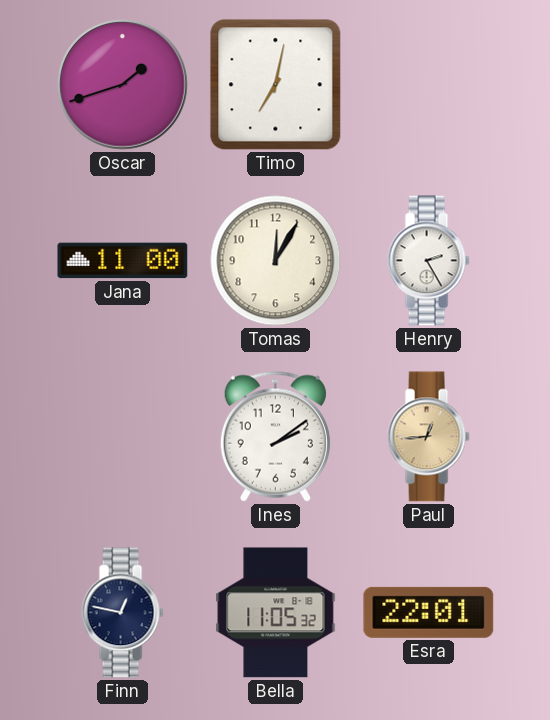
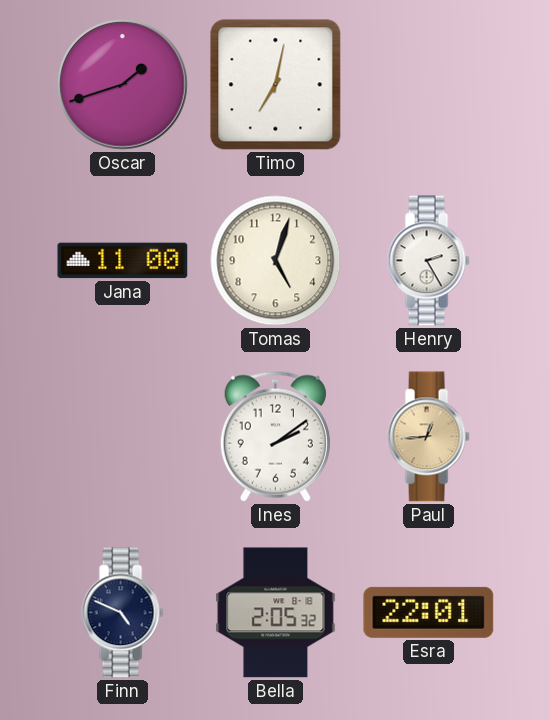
Tomas: 12:05 -> 5:03
Finn: 12:47 -> 4:49
Bella: 11:05 -> 2:05
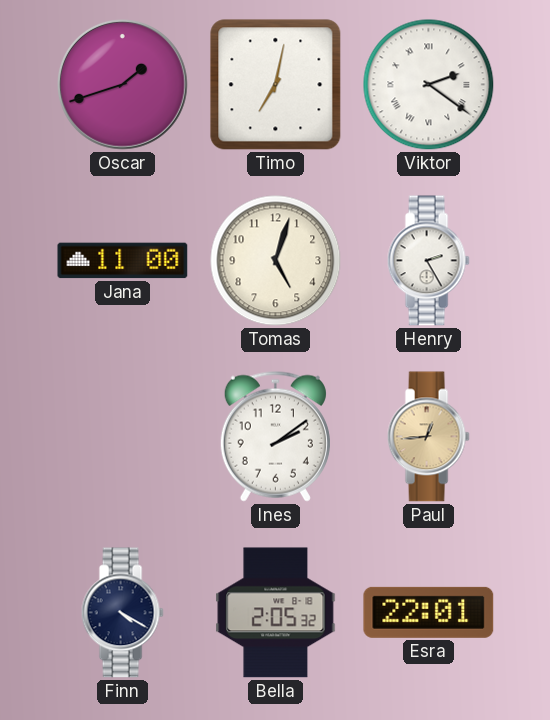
Viktor: none -> 2:21
Finn: 4:49 -> 4:20
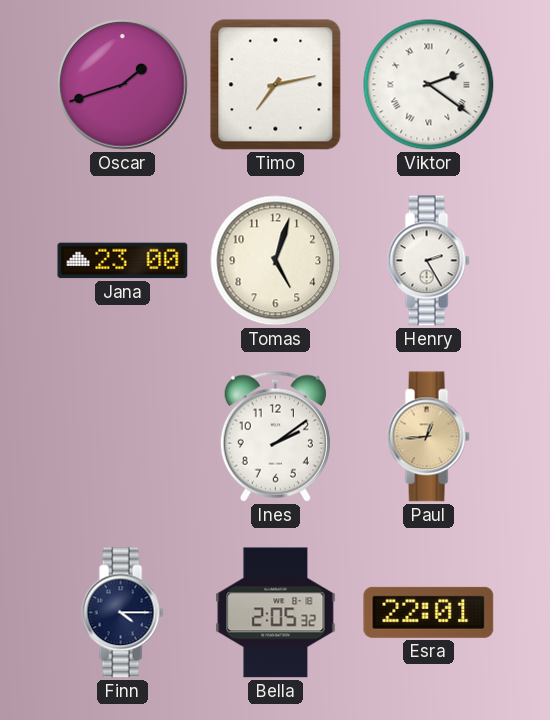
Timo: 7:02 -> 7:13
Jana: 11:00 -> 23:00
Finn: 4:20 -> 4:15
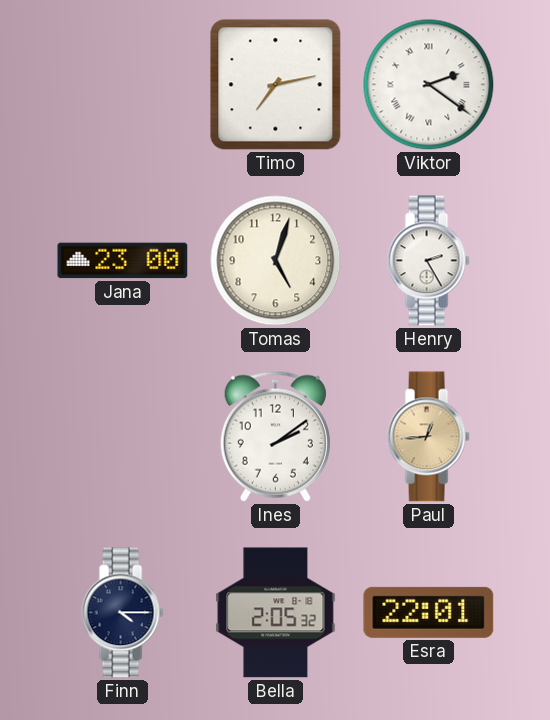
Oscar: 1:42 -> none
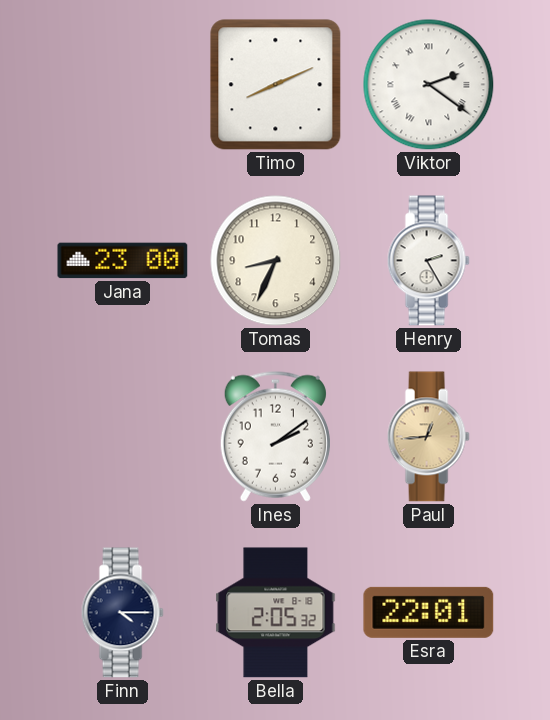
Timo: 7:13 -> 8:11
Tomas: 5:03 -> 8:34
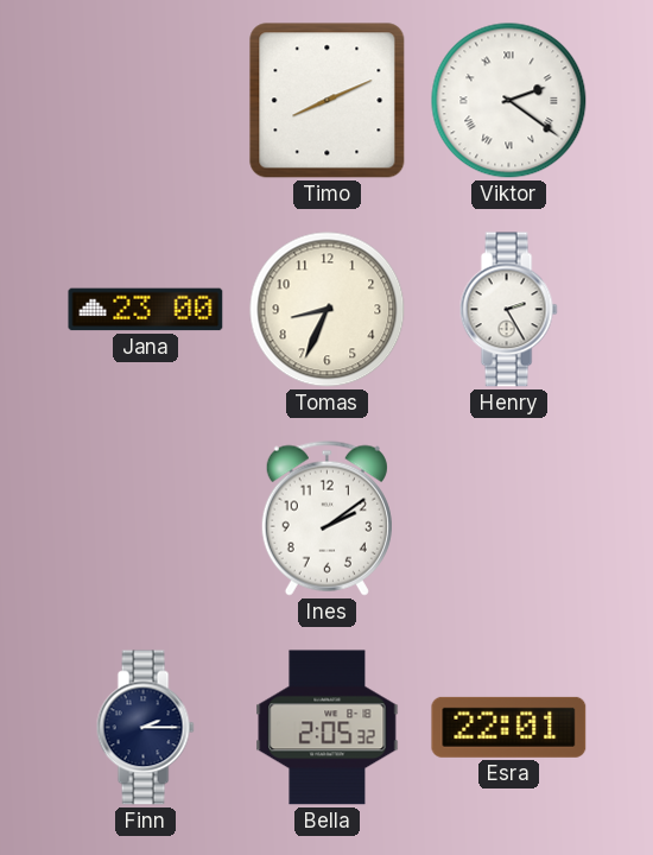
Paul: 12:44 -> none
Finn: 4:15 -> 2:15
